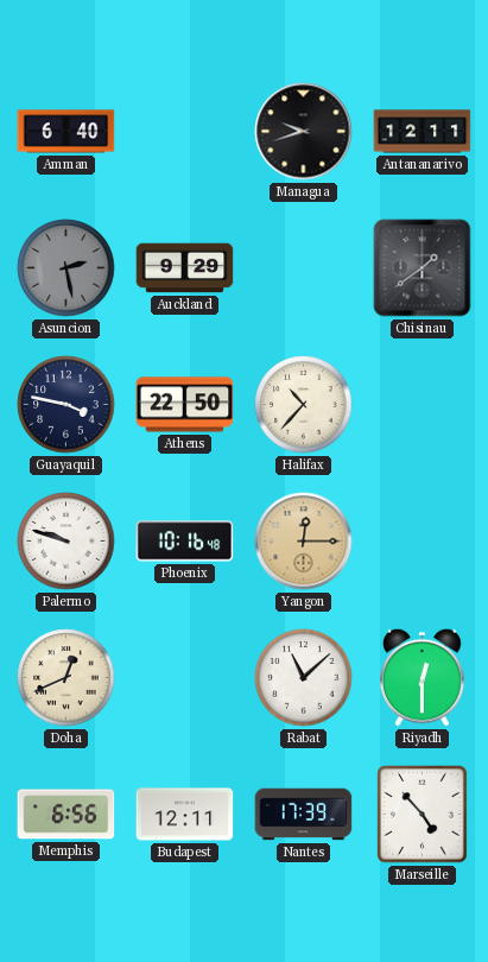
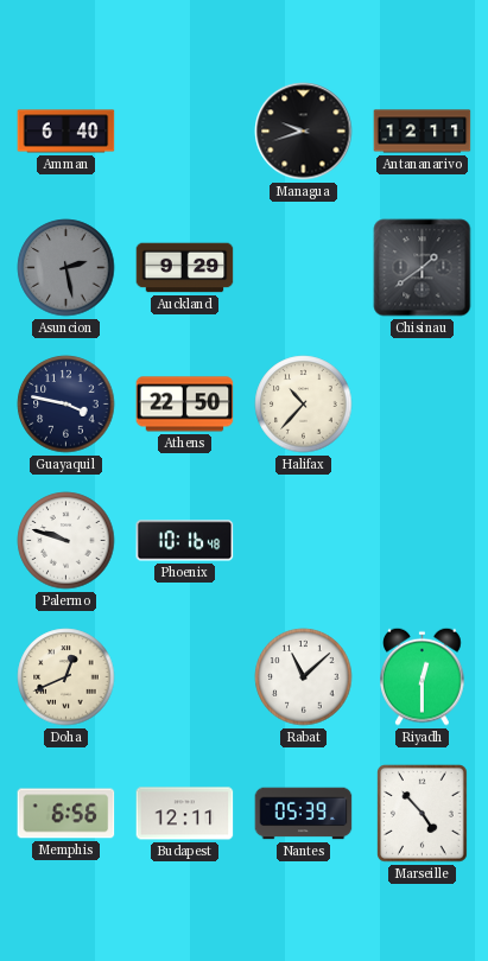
Yangon: 12:15 -> none
Nantes: 17:39 -> 05:39
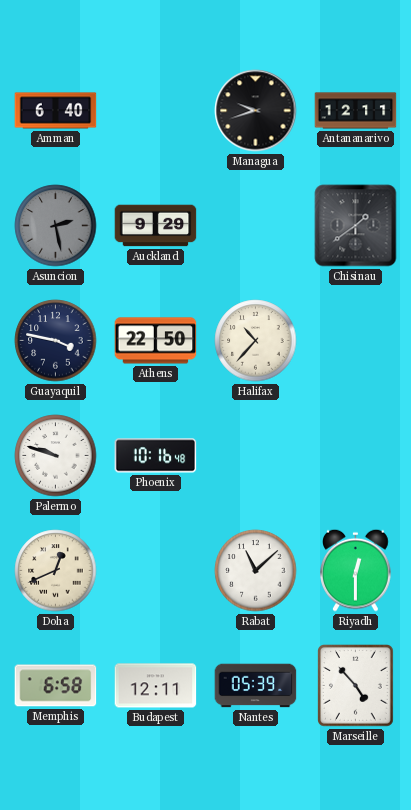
Memphis: 6:56 -> 6:58
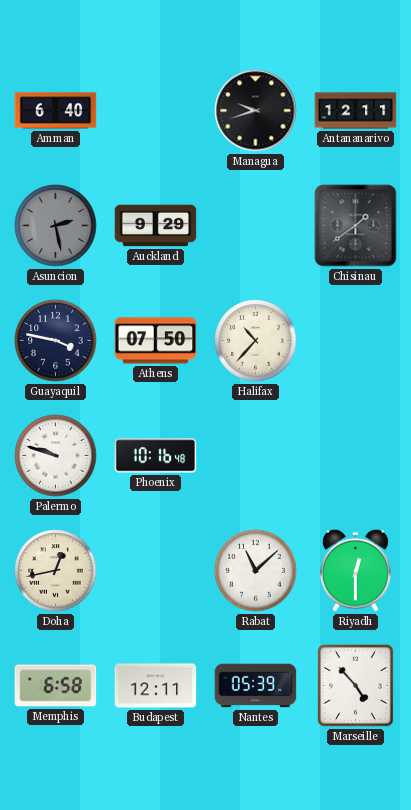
Athens: 22:50 -> 07:50
Doha: 12:41 -> 12:43
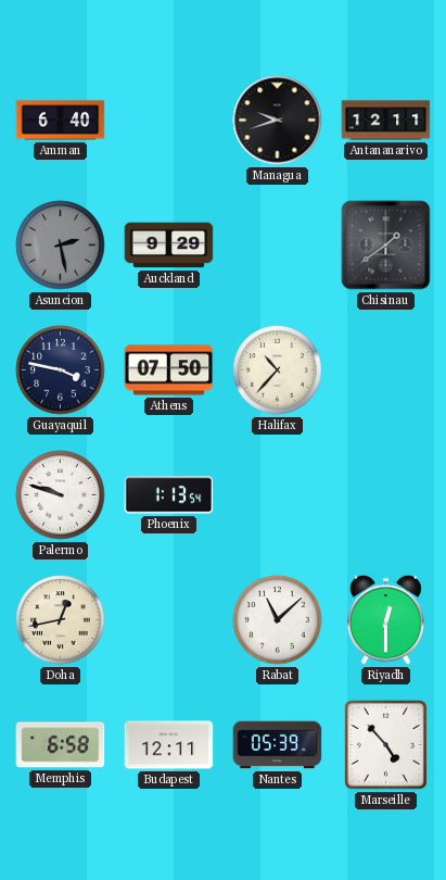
Phoenix: 10:16 -> 1:13
